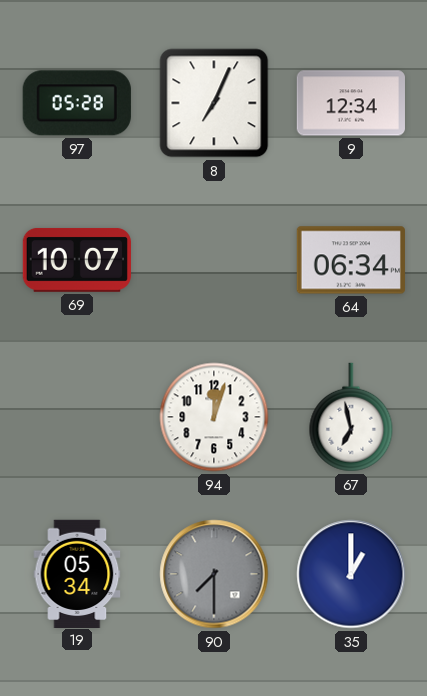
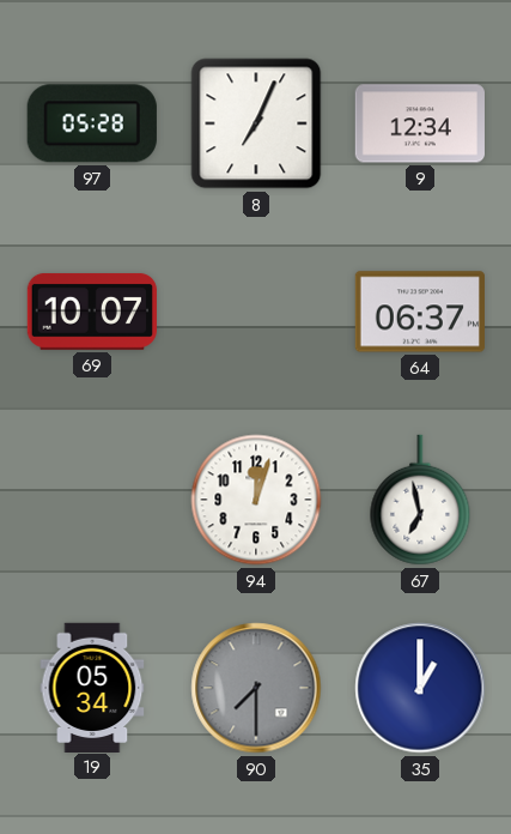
64: 06:34 -> 06:37
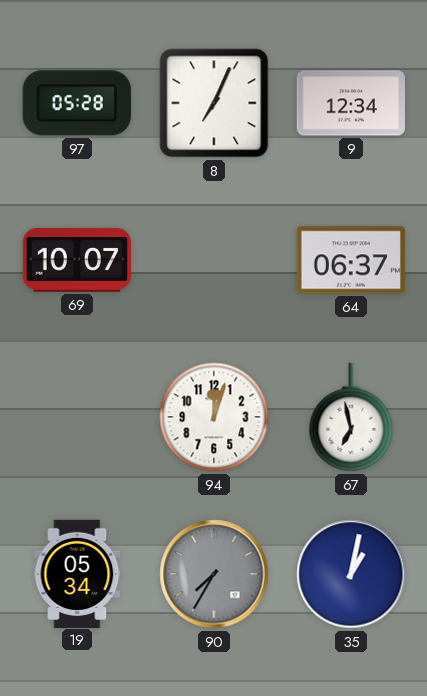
90: 7:30 -> 7:35
35: 1:00 -> 1:02
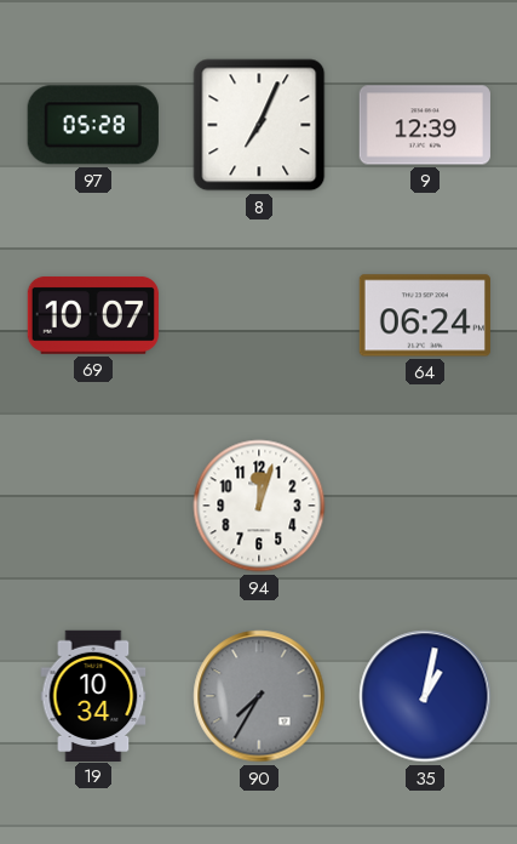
9: 12:34 -> 12:39
64: 06:37 -> 06:24
67: 6:58 -> none
19: 05:34 -> 10:34
